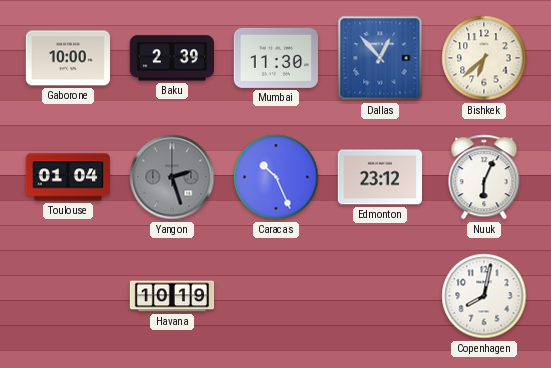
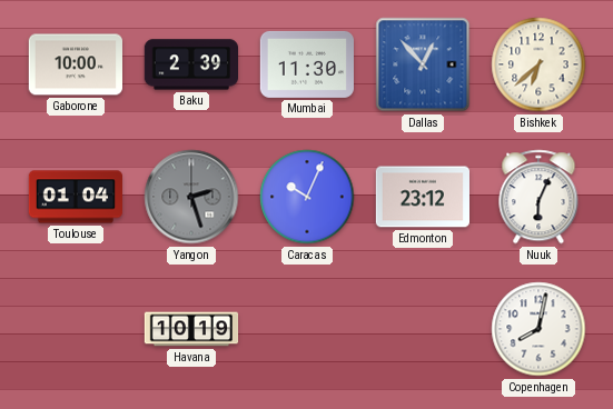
Caracas: 10:26 -> 10:04
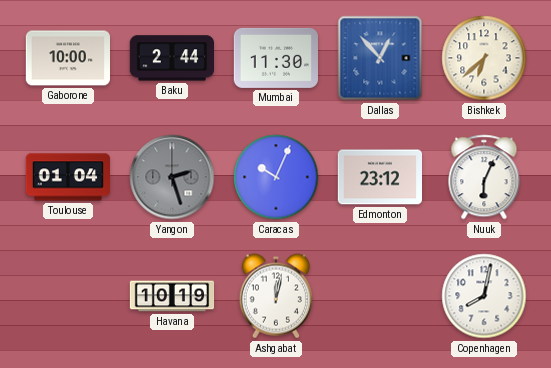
Baku: 2:39 -> 2:44
Ashgabat: none -> 12:02
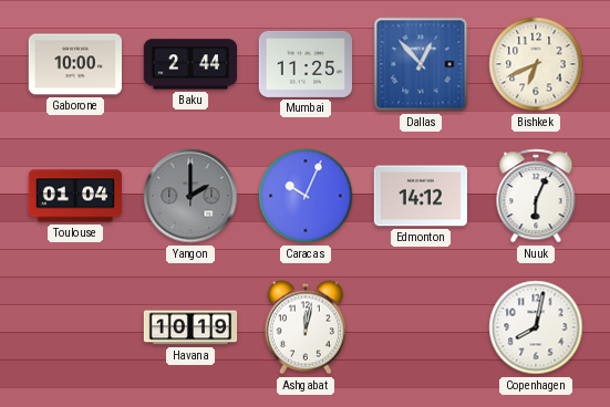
Mumbai: 11:30 -> 11:25
Bishkek: 6:38 -> 6:41
Yangon: 2:27 -> 2:00
Edmonton: 23:12 -> 14:12
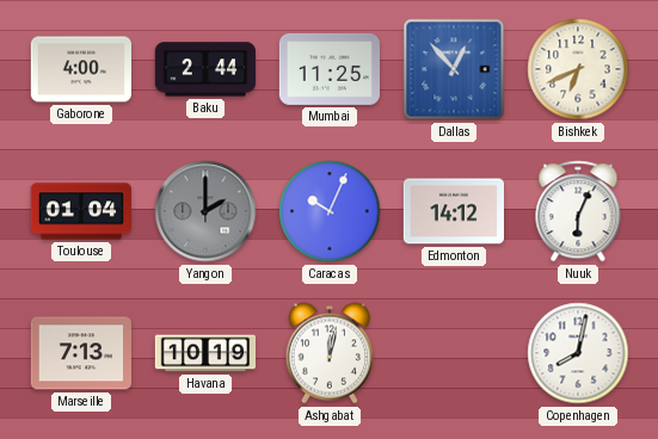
Gaborone: 10:00 -> 4:00
Marseille: none -> 7:13
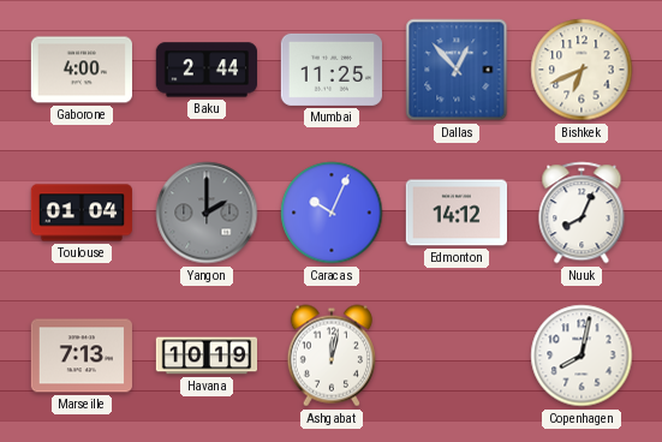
Nuuk: 6:04 -> 8:04
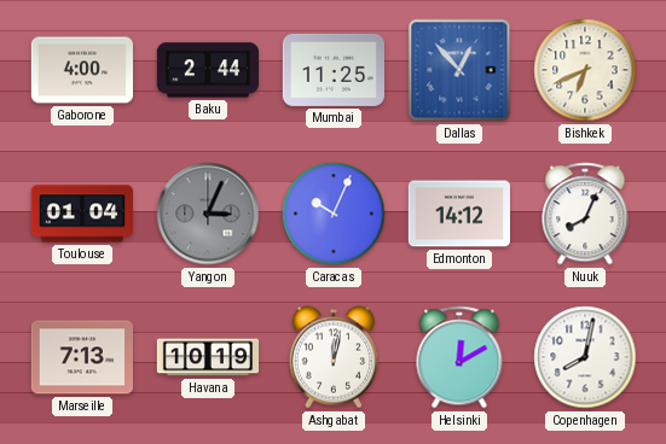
Yangon: 2:00 -> 3:04
Helsinki: none -> 12:10
